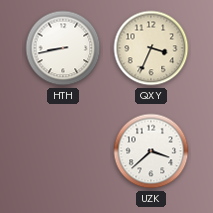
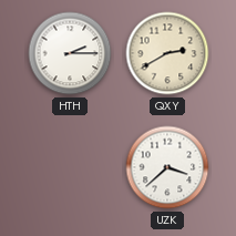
HTH: 8:43 -> 2:15
QXY: 3:34 -> 2:40
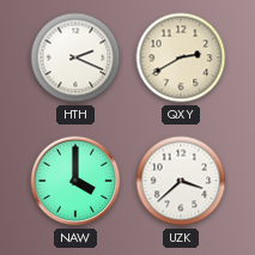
HTH: 2:15 -> 2:19
NAW: none -> 4:00
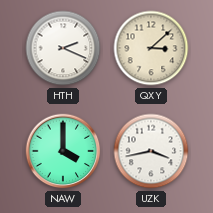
QXY: 2:40 -> 3:08
UZK: 3:38 -> 3:43
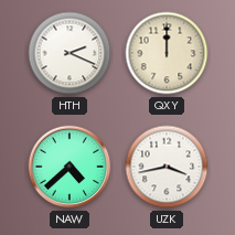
QXY: 3:08 -> 12:00
NAW: 4:00 -> 4:38
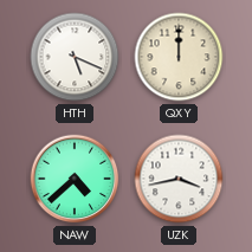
HTH: 2:19 -> 5:19
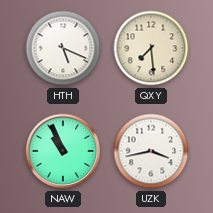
QXY: 12:00 -> 7:29
NAW: 4:38 -> 10:56
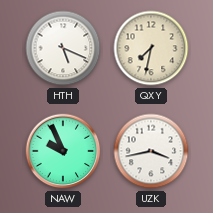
QXY: 7:29 -> 7:32
NAW: 10:56 -> 9:56
